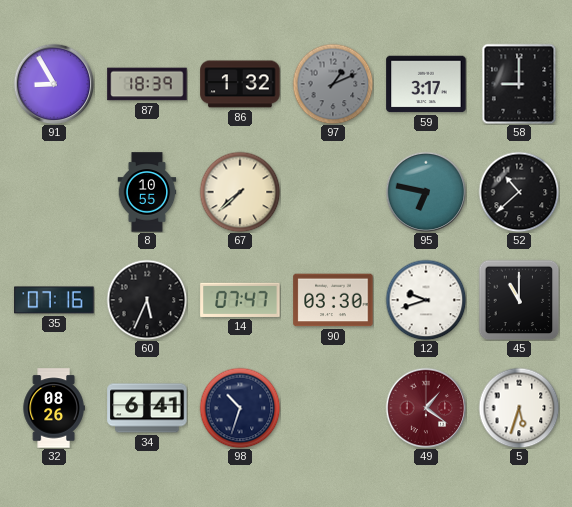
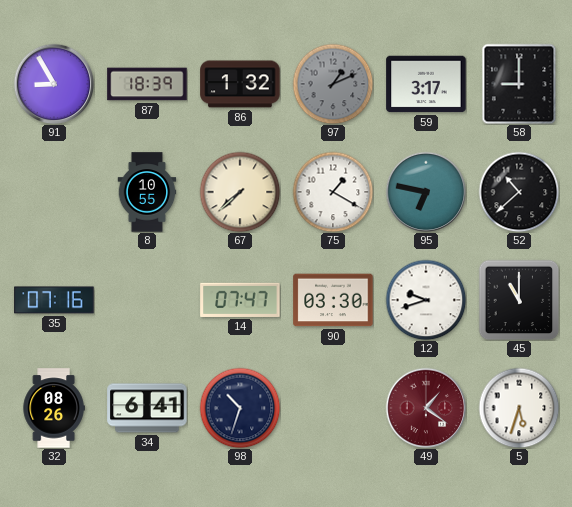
75: none -> 1:20
60: 5:34 -> none
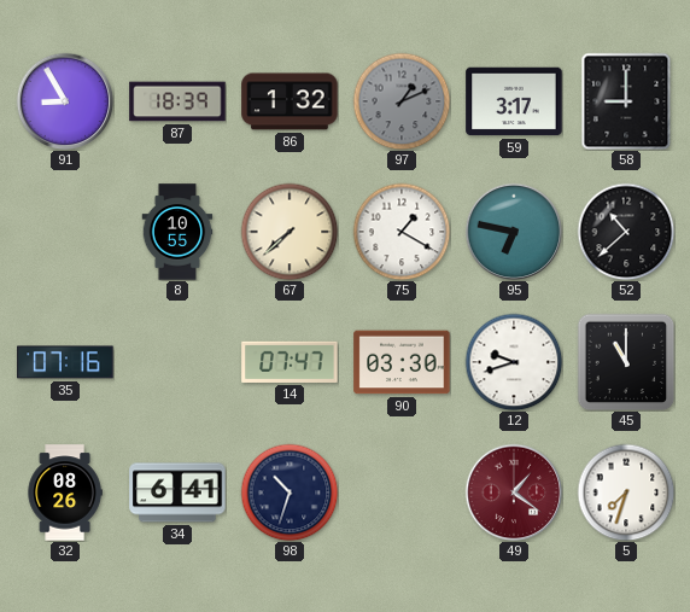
5: 5:33 -> 7:33
